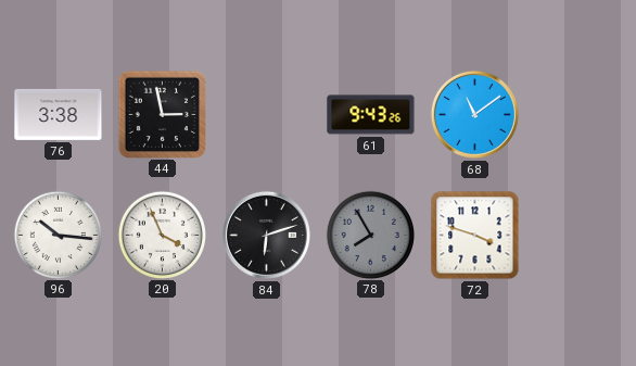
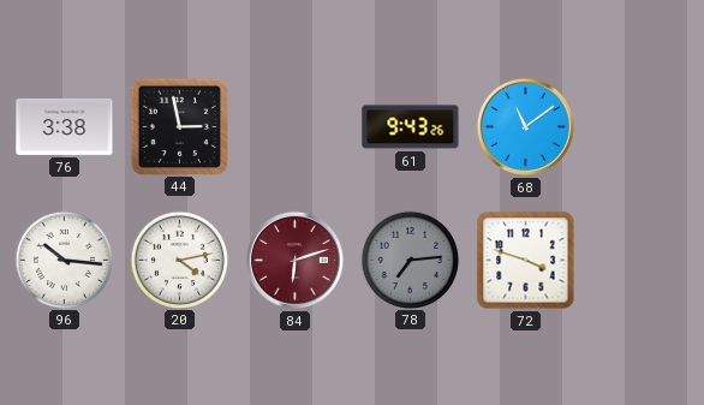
20: 3:56 -> 4:13
84 dial: black -> burgundy
78: 7:55 -> 7:14
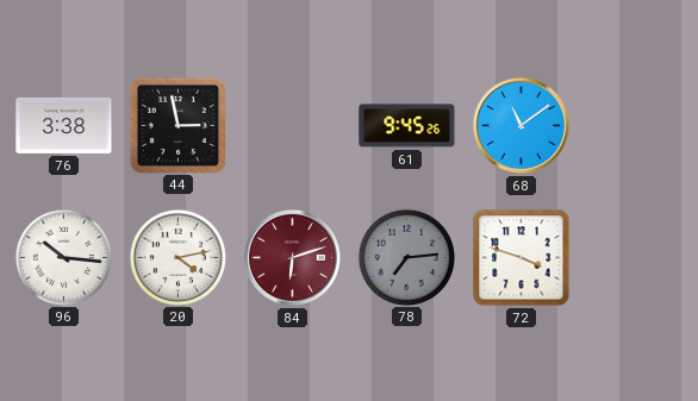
61: 9:43 -> 9:45
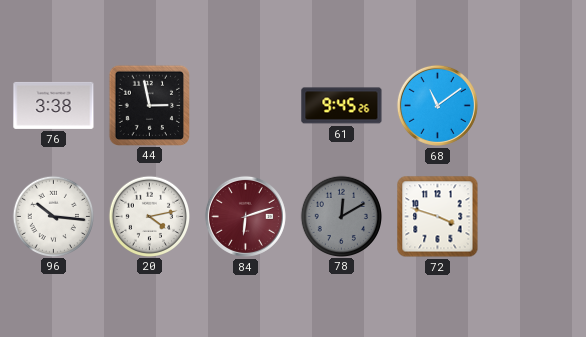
78: 7:14 -> 12:10
